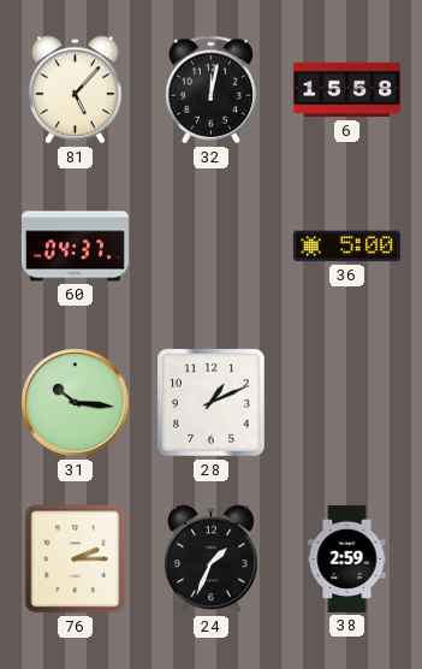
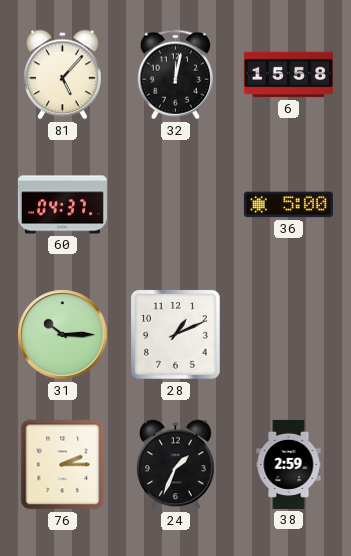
31: 10:16 -> 10:15
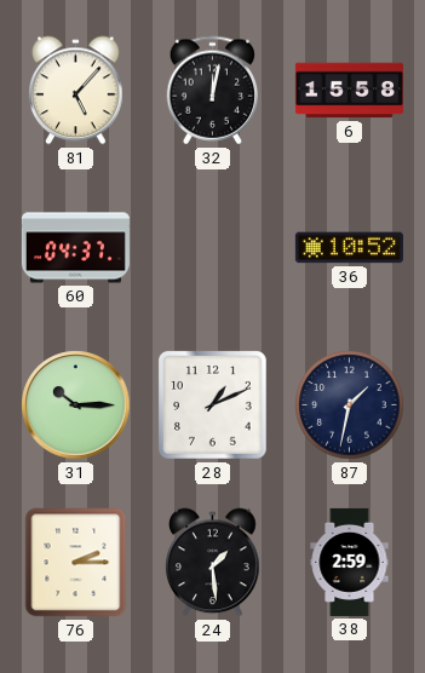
36: 5:00 -> 10:52
87: none -> 1:32
24: 1:34 -> 1:29
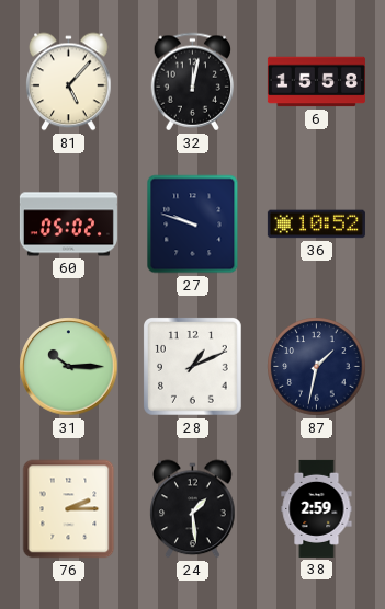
60: 04:37 -> 05:02
27: none -> 9:48
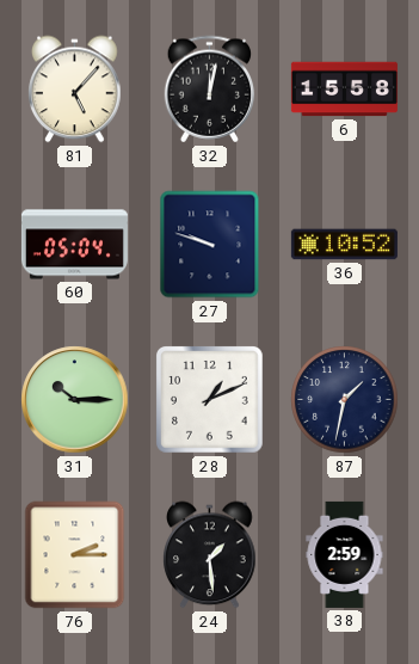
60: 05:02 -> 05:04
